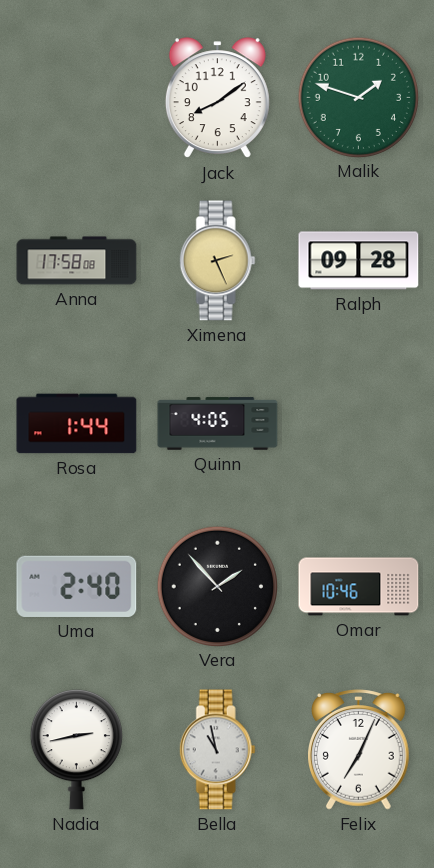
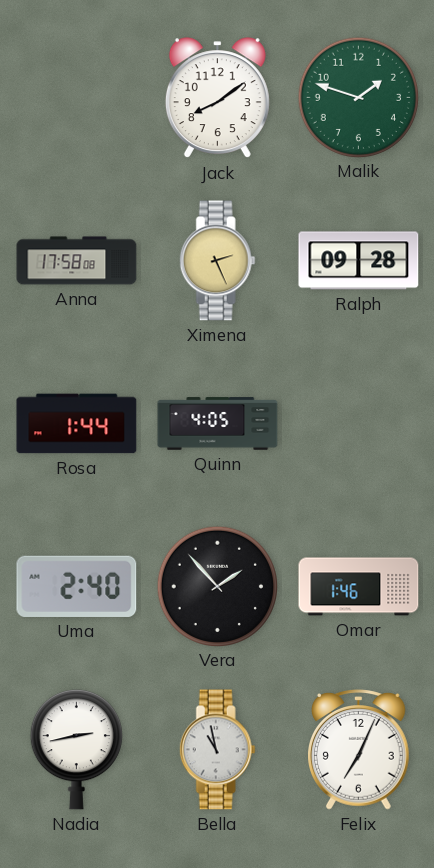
Omar: 10:46 -> 1:46
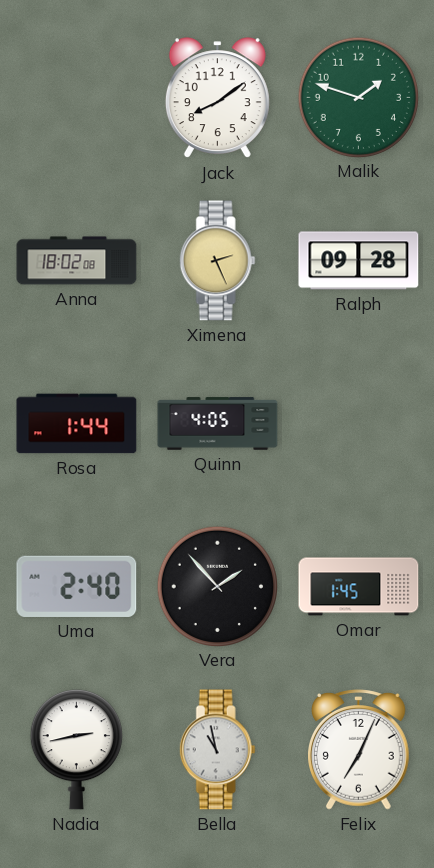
Anna: 17:58 -> 18:02
Omar: 1:46 -> 1:45
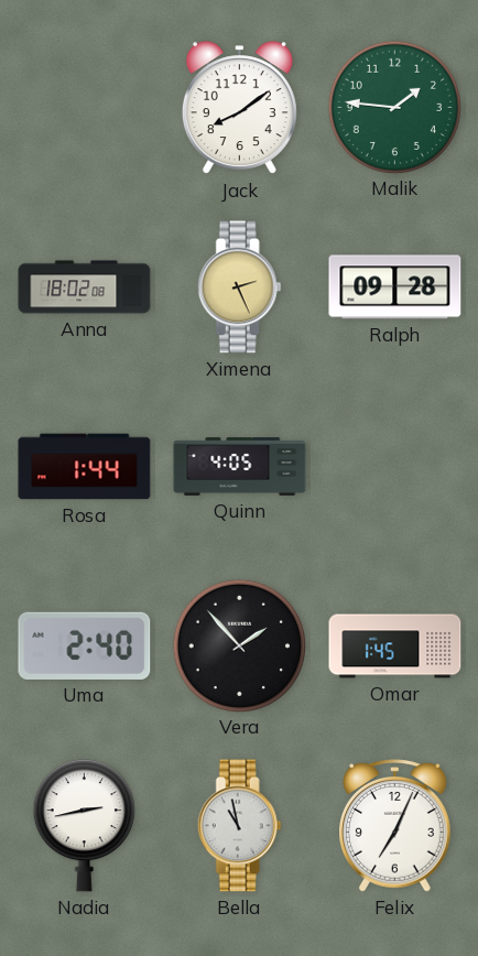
Malik: 1:48 -> 1:46
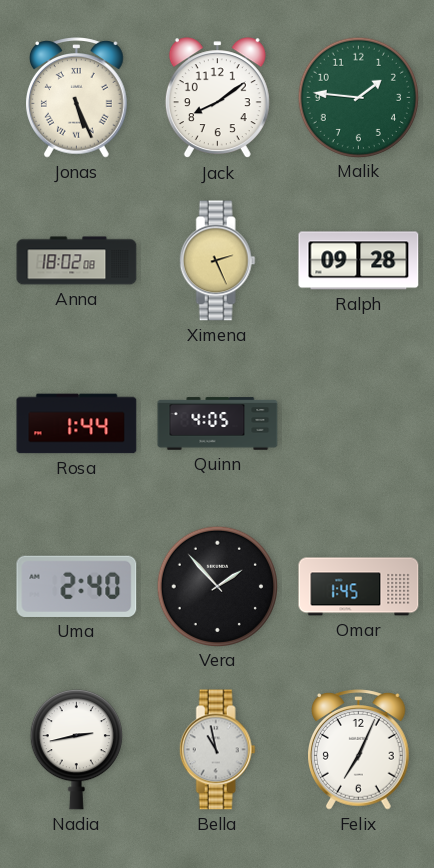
Jonas: none -> 5:26
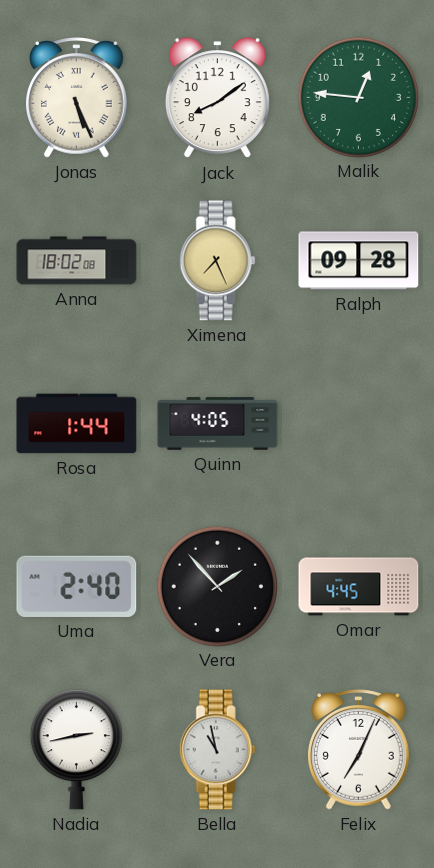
Malik: 1:46 -> 12:46
Ximena: 2:26 -> 7:26
Omar: 1:45 -> 4:45
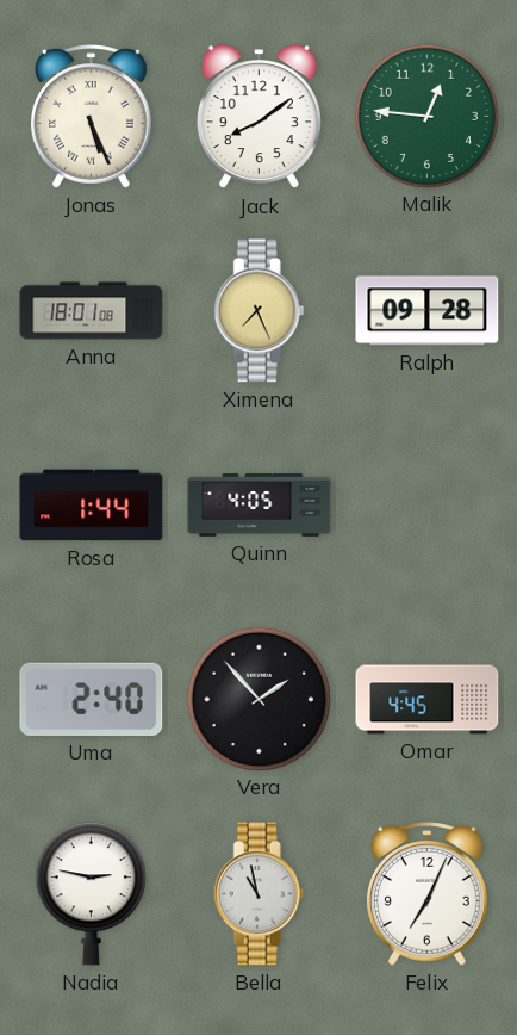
Anna: 18:02 -> 18:01
Nadia: 2:43 -> 2:47
